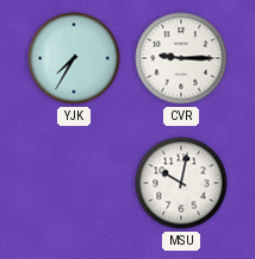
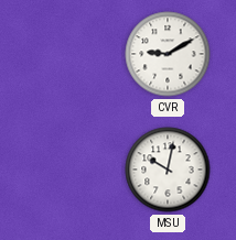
YJK: 7:35 -> none
CVR: 9:15 -> 9:10
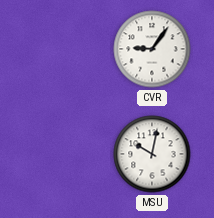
CVR: 9:10 -> 9:06
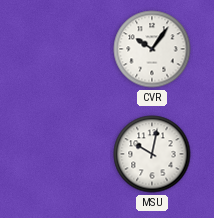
CVR: 9:06 -> 10:06
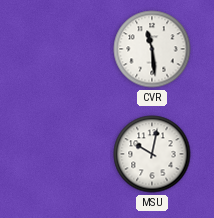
CVR: 10:06 -> 11:29
